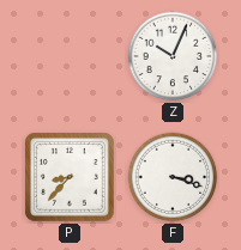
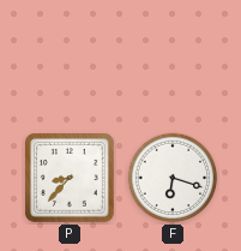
Z: 10:04 -> none
F: 3:18 -> 6:18
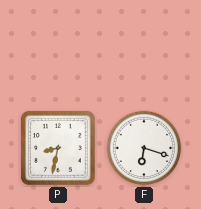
P: 8:37 -> 8:32
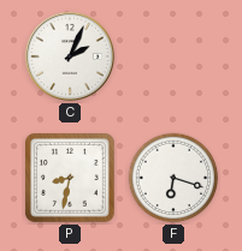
C: none -> 2:04
